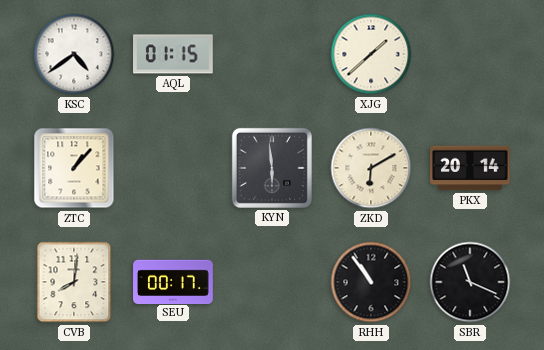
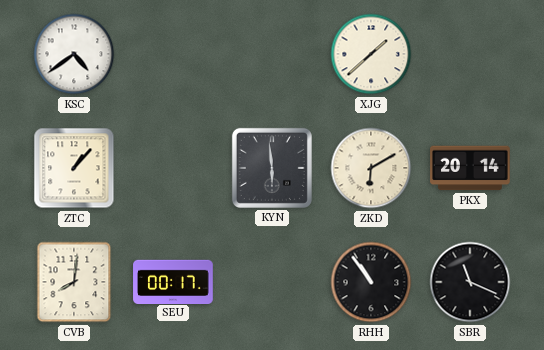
AQL: 01:15 -> none
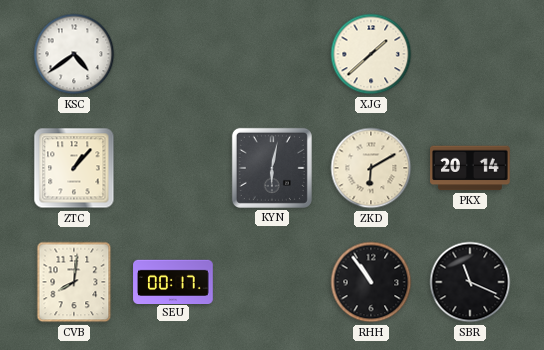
KYN: 5:59 -> 6:02
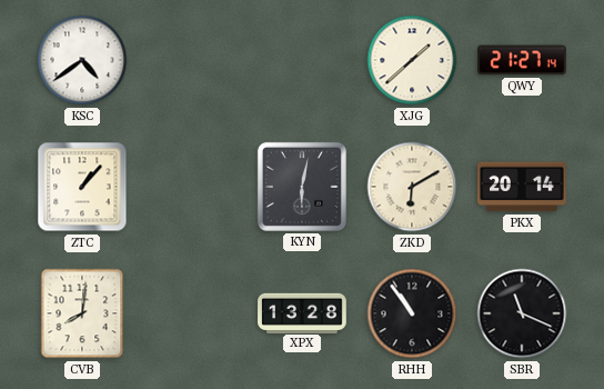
QWY: none -> 21:27
SEU: 00:17 -> none
XPX: none -> 13:28
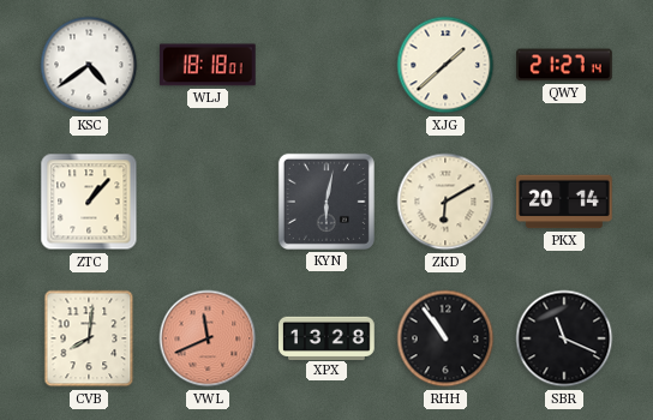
WLJ: none -> 18:18
VWL: none -> 11:41
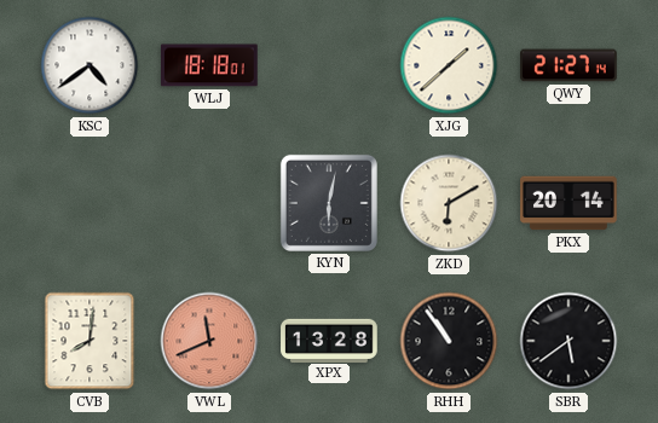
ZTC: 1:07 -> none
SBR: 11:19 -> 5:39
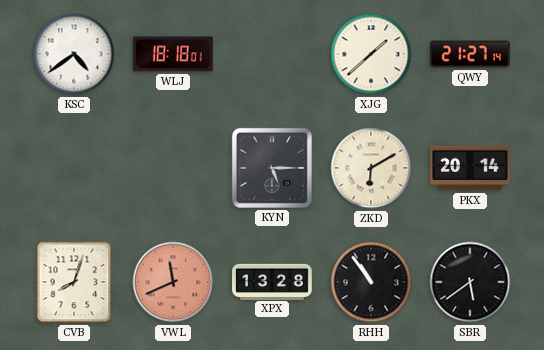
KYN: 6:02 -> 5:15
CVB: 8:01 -> 8:03
